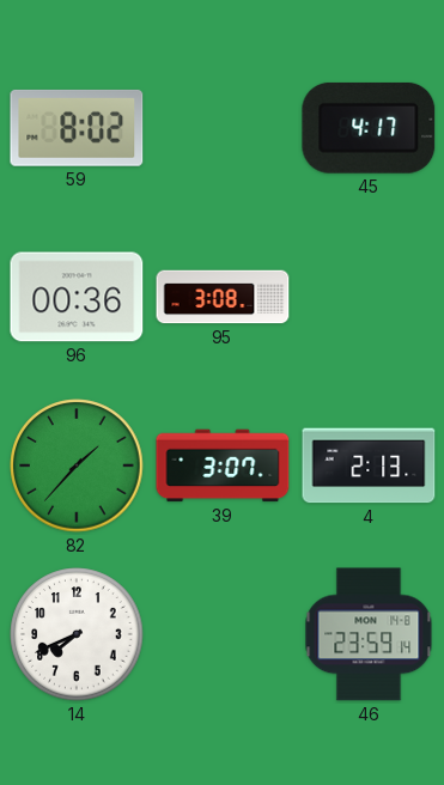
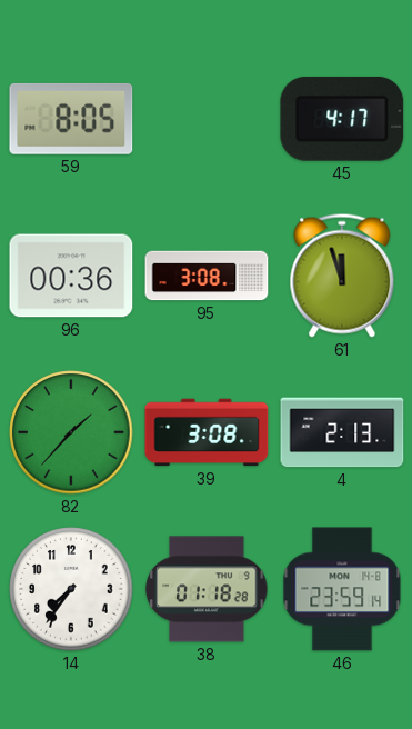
59: 8:02 -> 8:05
61: none -> 11:57
39: 3:07 -> 3:08
14: 7:41 -> 7:36
38: none -> 01:18
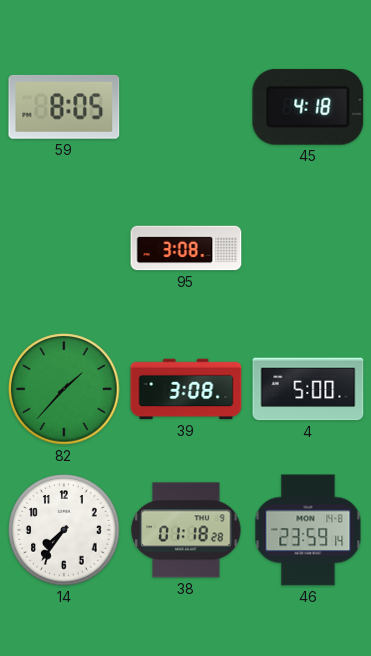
45: 4:17 -> 4:18
96: 00:36 -> none
61: 11:57 -> none
4: 2:13 -> 5:00
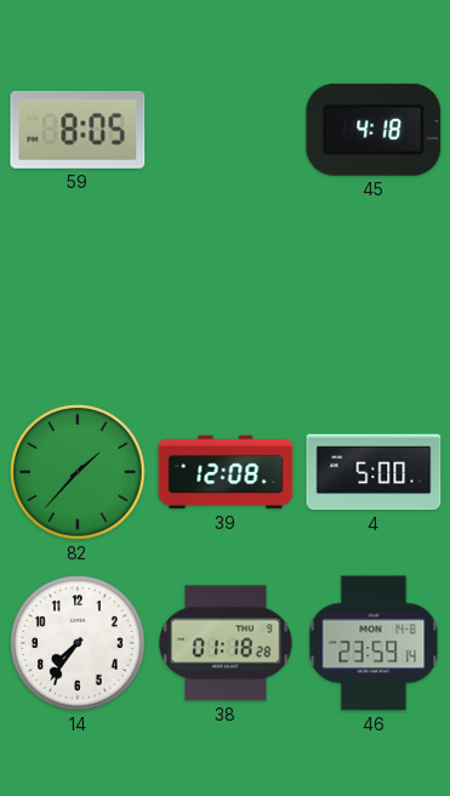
95: 3:08 -> none
39: 3:08 -> 12:08
